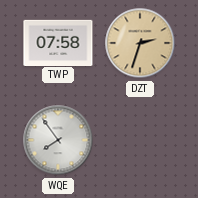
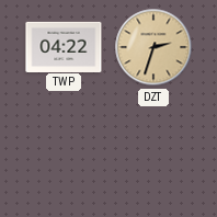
TWP: 07:58 -> 04:22
WQE: 7:54 -> none
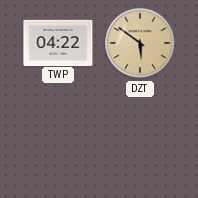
DZT: 2:33 -> 5:51
